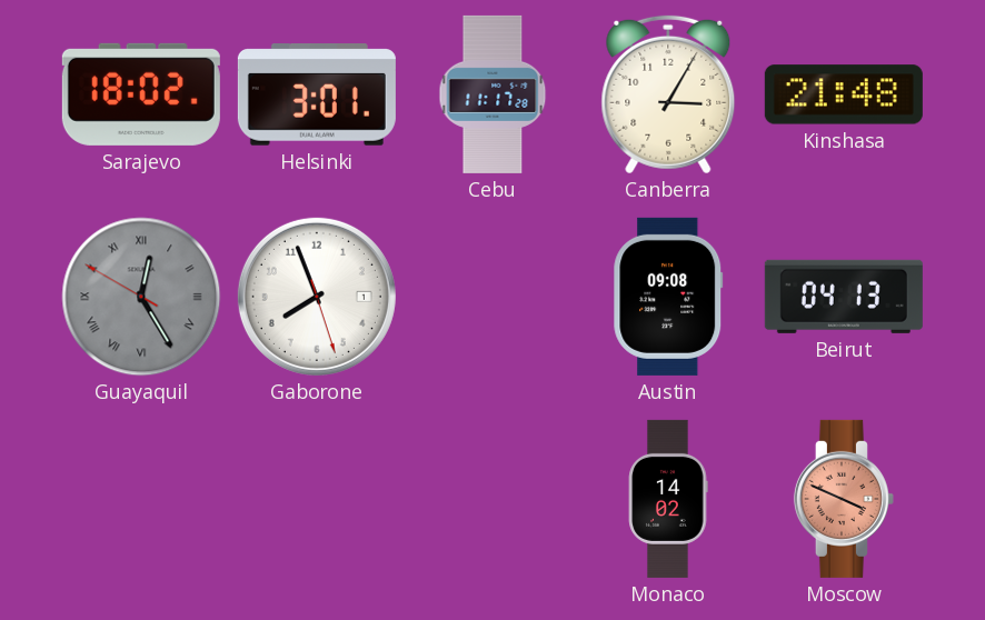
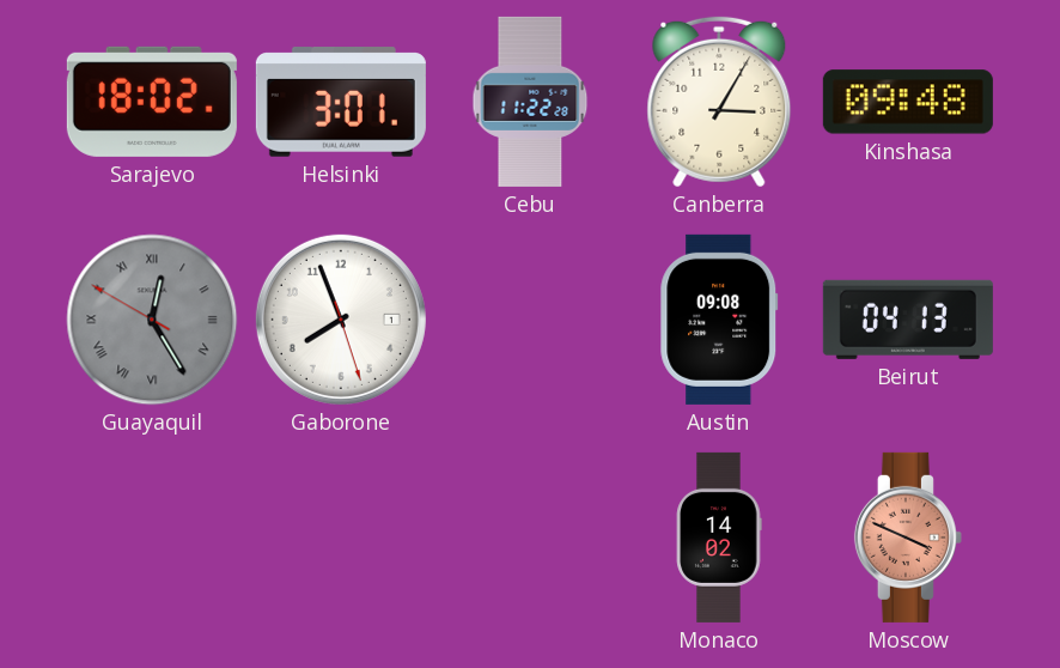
Cebu: 11:17 -> 11:22
Kinshasa: 21:48 -> 09:48
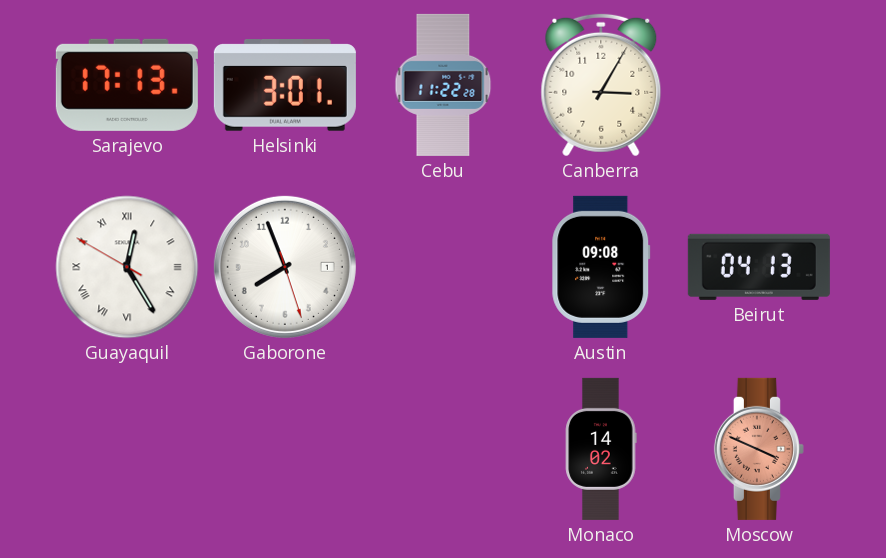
Sarajevo: 18:02 -> 17:13
Kinshasa: 09:48 -> none
Guayaquil dial: grey -> white
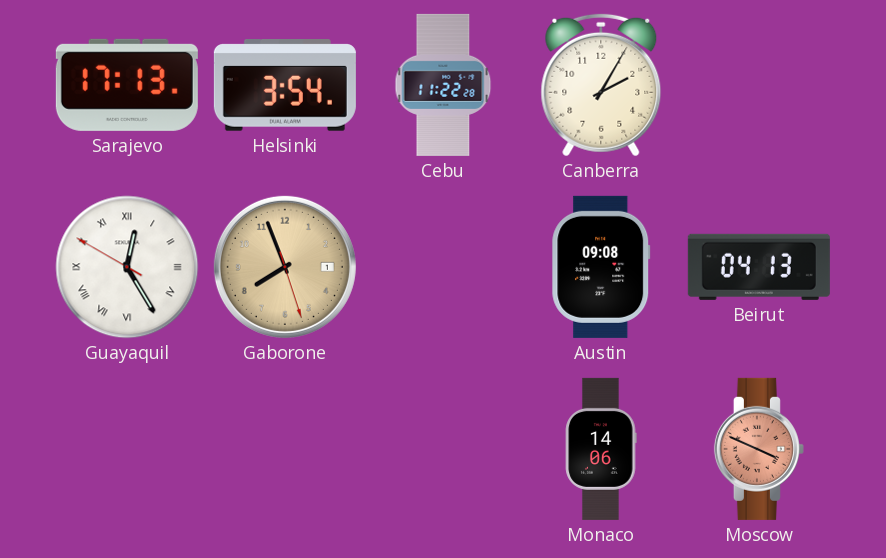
Helsinki: 3:01 -> 3:54
Canberra: 3:05 -> 2:05
Gaborone dial: white -> champagne
Monaco: 14:02 -> 14:06
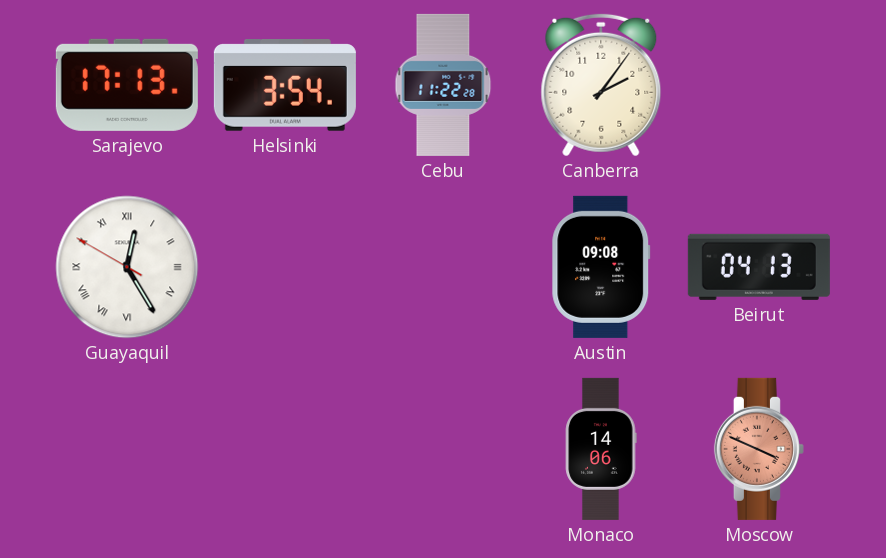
Canberra: 2:05 -> 2:06
Gaborone: 7:56 -> none
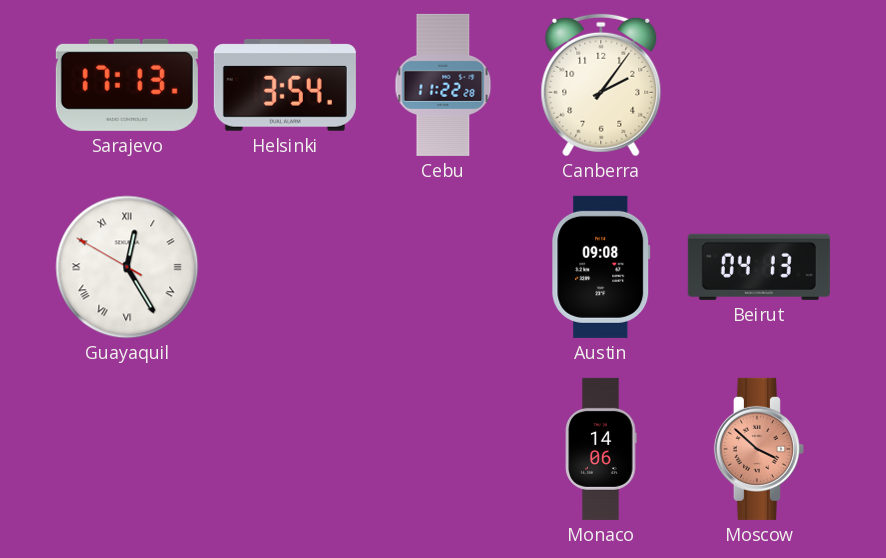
Moscow: 3:49 -> 3:52
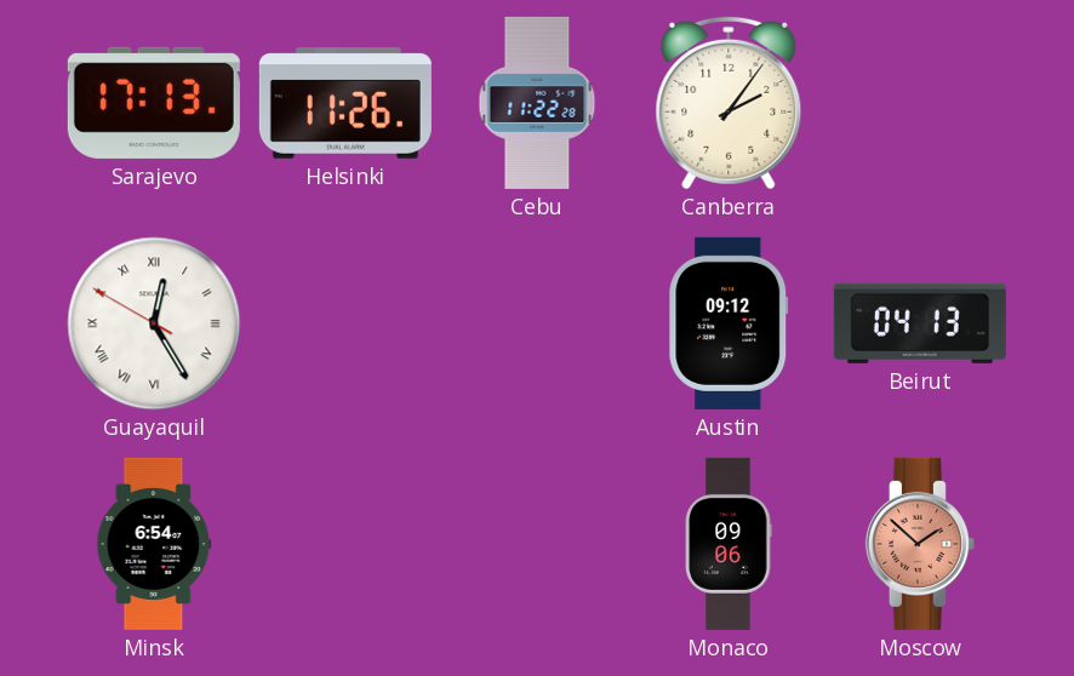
Helsinki: 3:54 -> 11:26
Austin: 09:08 -> 09:12
Minsk: none -> 6:54
Monaco: 14:06 -> 09:06
Moscow: 3:52 -> 1:52
